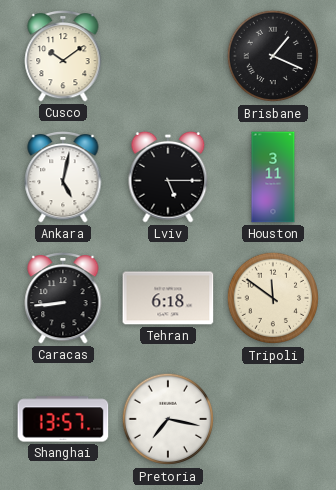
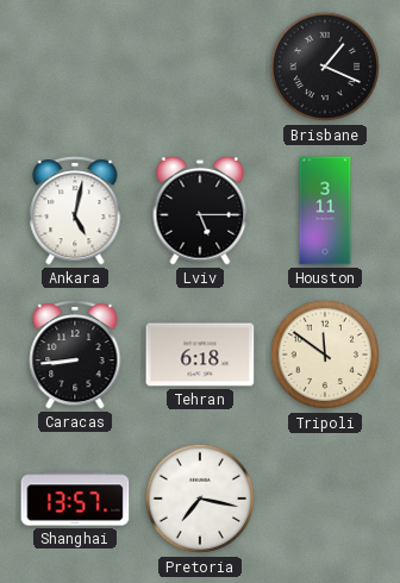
Cusco: 10:09 -> none
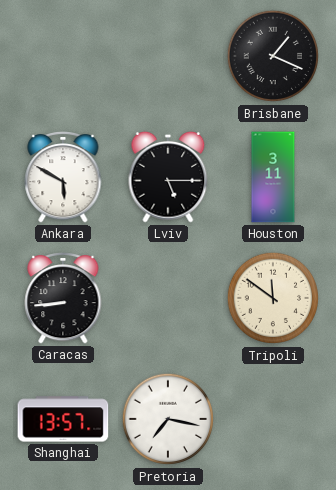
Ankara: 5:02 -> 5:50
Tehran: 6:18 -> none
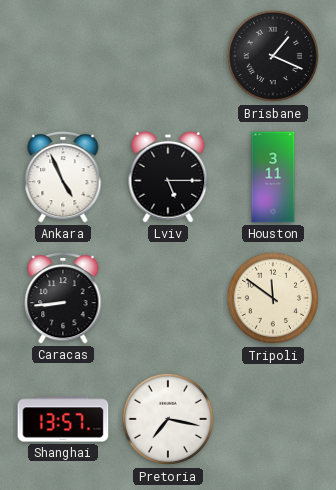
Ankara: 5:50 -> 4:56
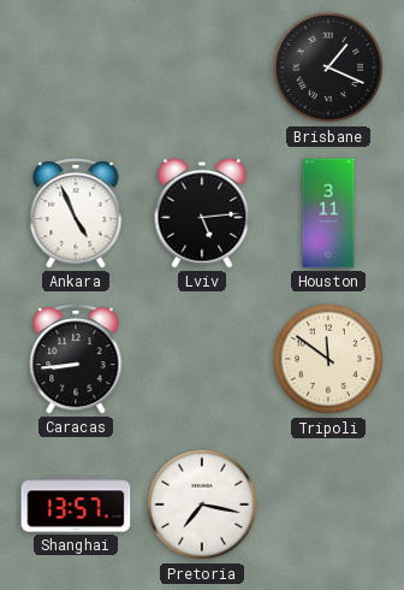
Lviv: 5:15 -> 5:14
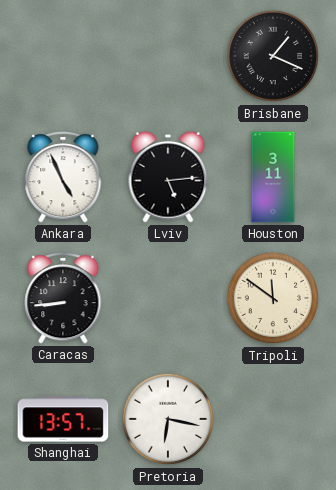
Pretoria: 7:17 -> 6:17
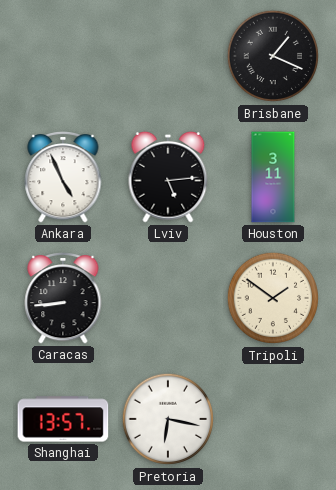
Tripoli: 11:51 -> 1:51
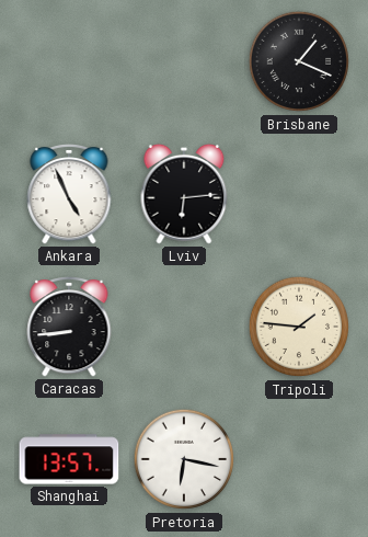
Lviv: 5:14 -> 6:14
Houston: 3:11 -> none
Tripoli: 1:51 -> 1:46
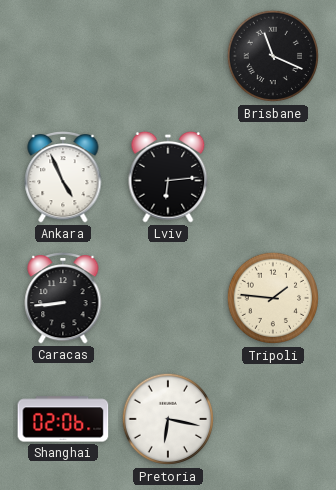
Brisbane: 1:19 -> 11:19
Shanghai: 13:57 -> 02:06
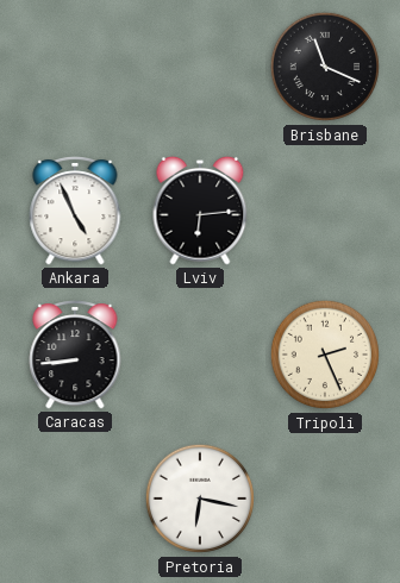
Tripoli: 1:46 -> 2:26
Shanghai: 02:06 -> none
